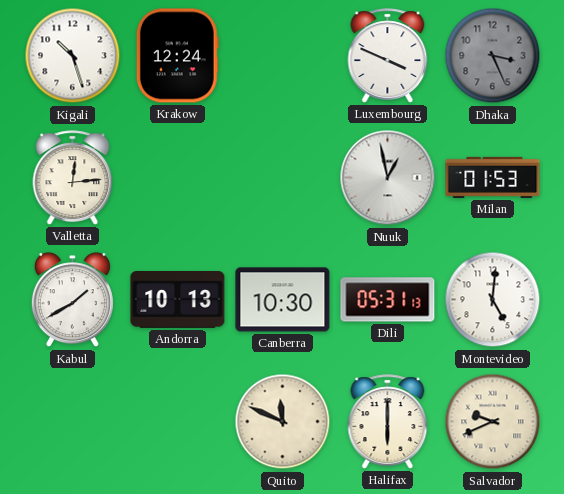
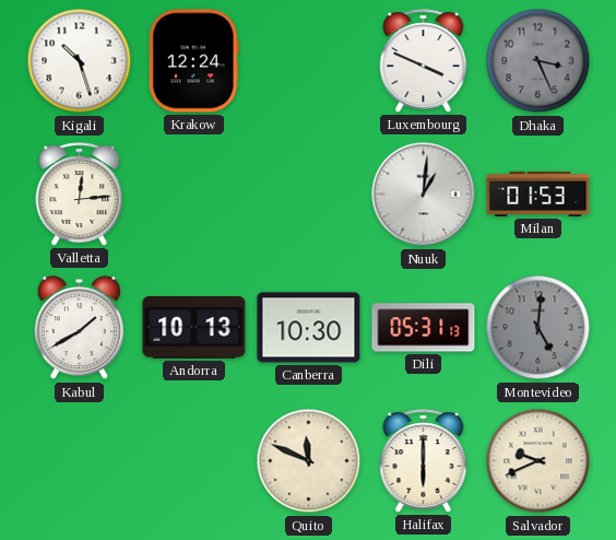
Nuuk: 12:58 -> 1:01
Montevideo dial: white -> grey
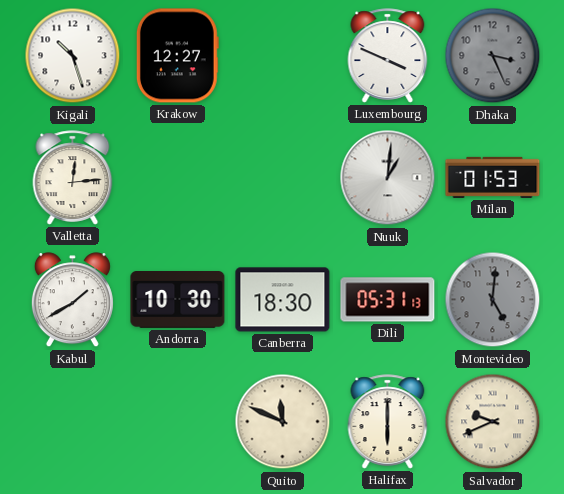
Krakow: 12:24 -> 12:27
Andorra: 10:13 -> 10:30
Canberra: 10:30 -> 18:30
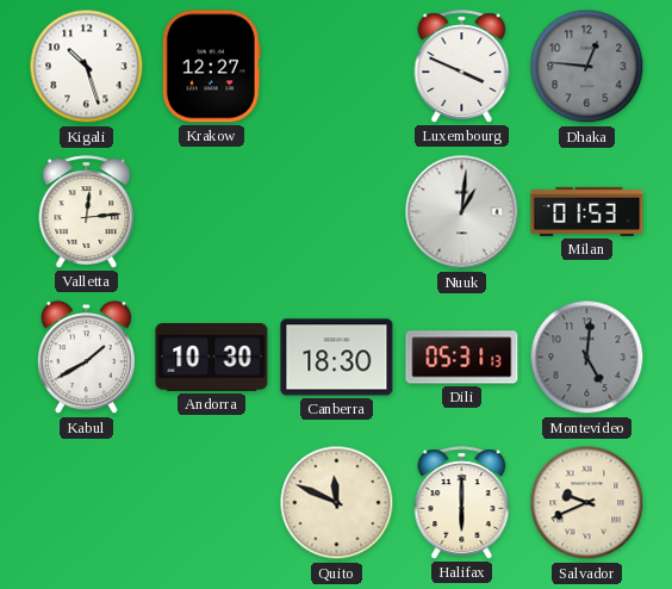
Dhaka: 3:26 -> 12:46
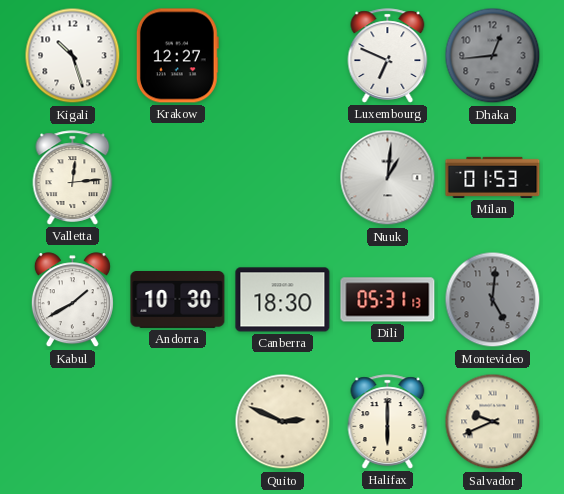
Luxembourg: 3:49 -> 6:49
Dhaka: 12:46 -> 12:44
Quito: 11:49 -> 2:49
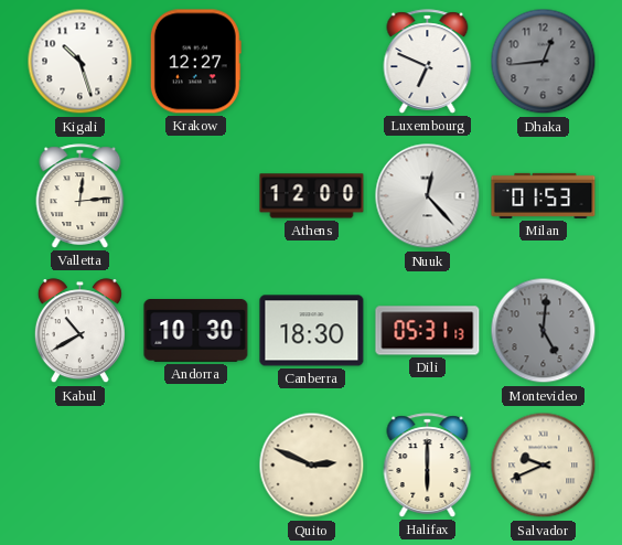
Athens: none -> 12:00
Nuuk: 1:01 -> 12:23
Kabul: 1:40 -> 10:40
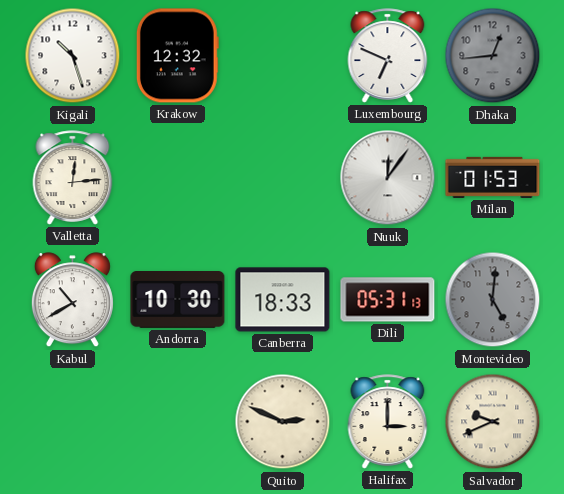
Krakow: 12:27 -> 12:32
Athens: 12:00 -> none
Nuuk: 12:23 -> 12:06
Canberra: 18:30 -> 18:33
Halifax: 6:00 -> 3:00
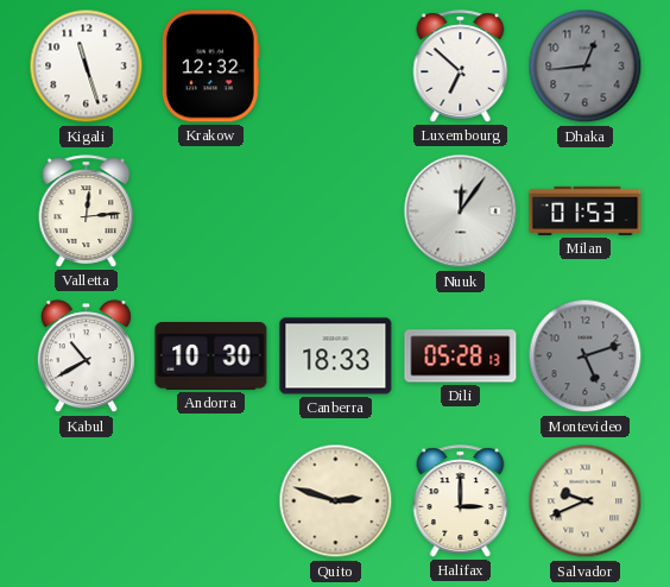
Kigali: 10:27 -> 11:27
Luxembourg: 6:49 -> 6:52
Dili: 05:31 -> 05:28
Montevideo: 5:01 -> 5:12
Quito: 2:49 -> 2:48
